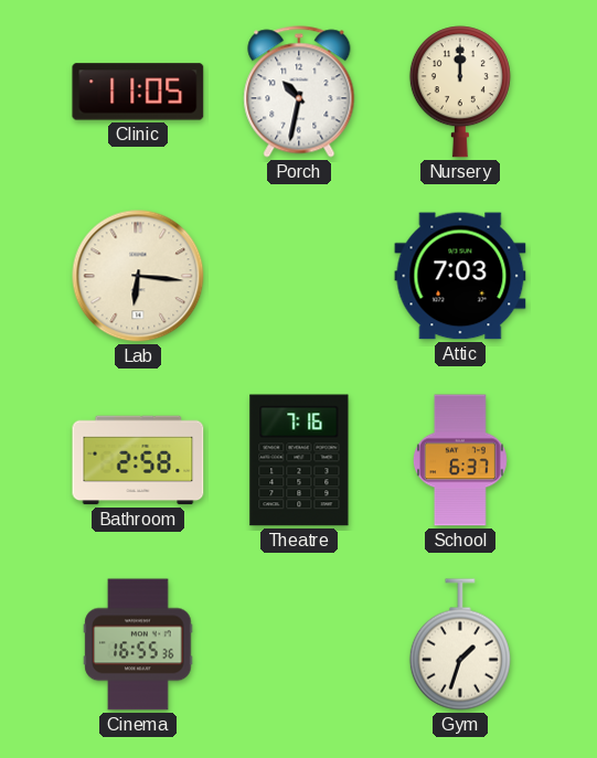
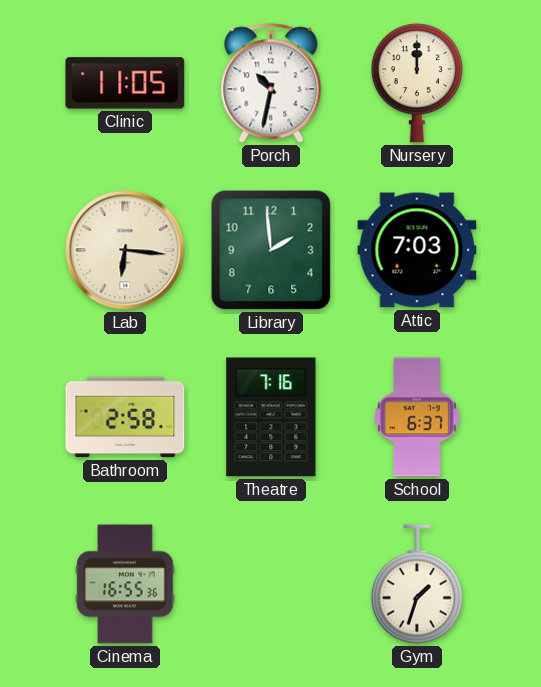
Library: none -> 1:59
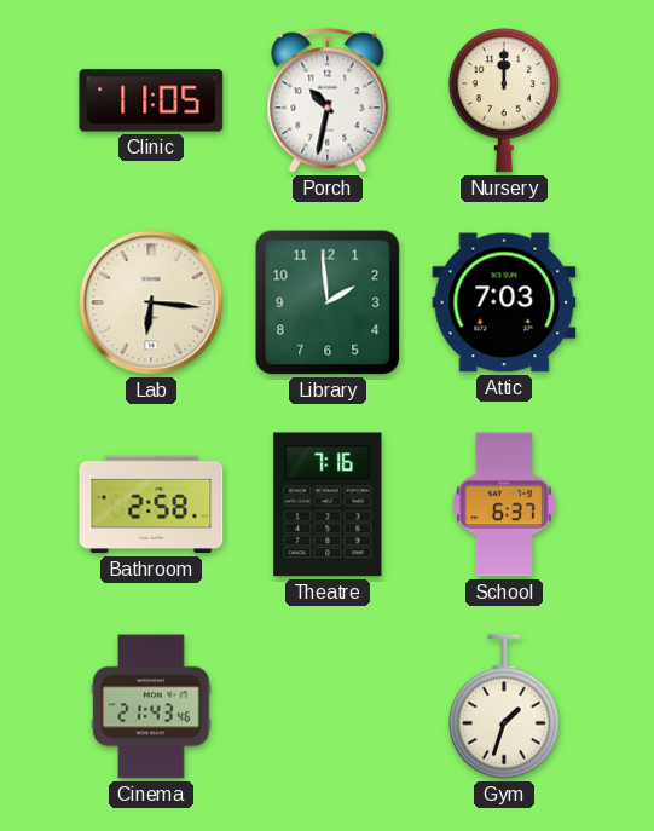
Cinema: 16:55 -> 21:43
